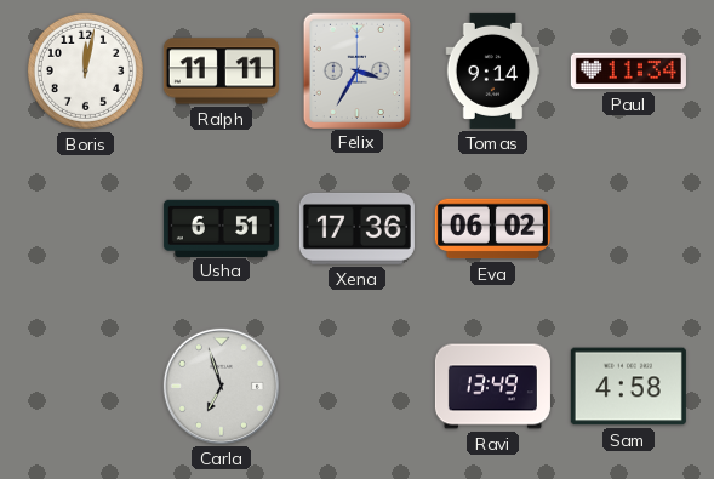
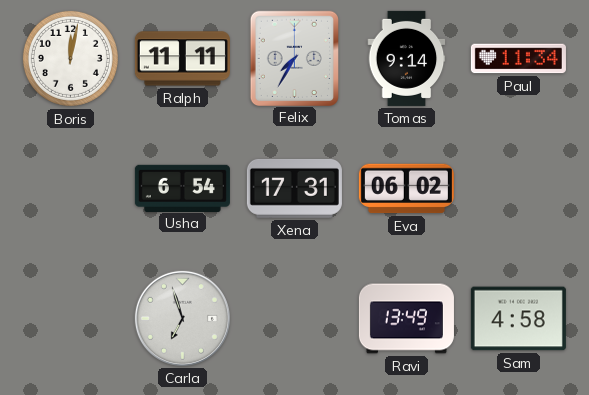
Felix: 3:35 -> 7:35
Usha: 6:51 -> 6:54
Xena: 17:36 -> 17:31
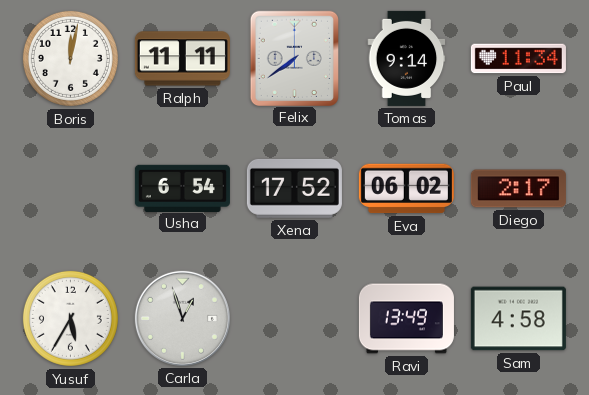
Felix: 7:35 -> 7:39
Xena: 17:31 -> 17:52
Diego: none -> 2:17
Yusuf: none -> 5:35
Carla: 6:57 -> 12:57
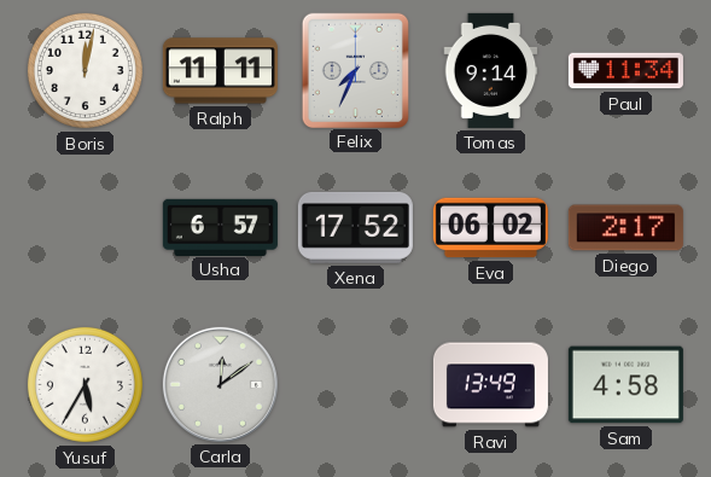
Felix: 7:39 -> 7:34
Usha: 6:54 -> 6:57
Carla: 12:57 -> 12:09
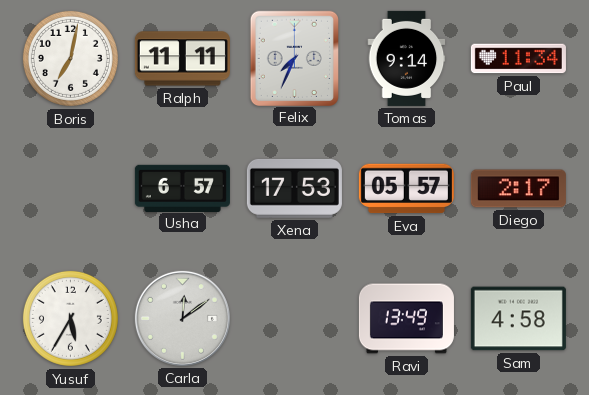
Boris: 12:02 -> 7:02
Xena: 17:52 -> 17:53
Eva: 06:02 -> 05:57
